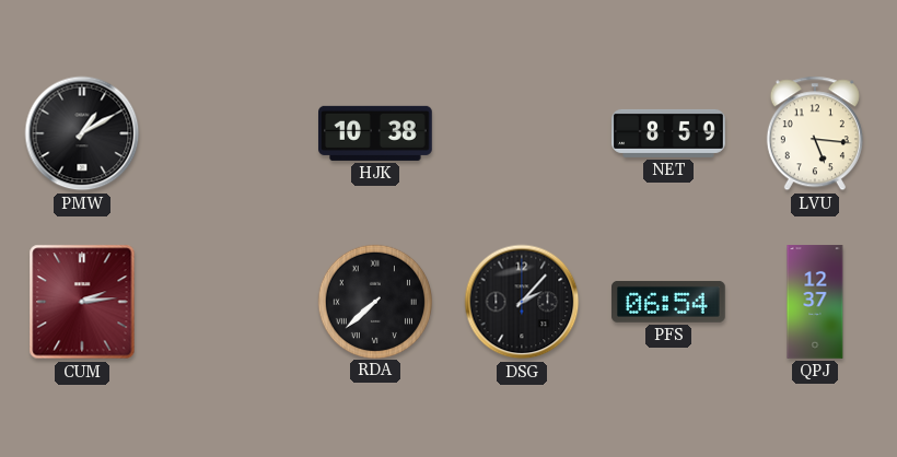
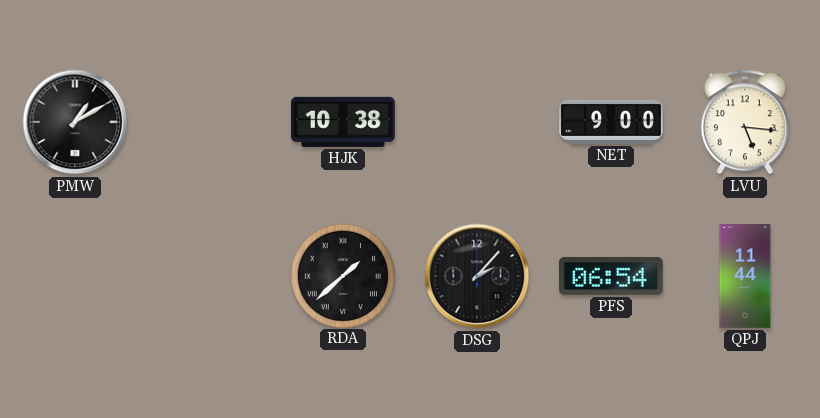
NET: 8:59 -> 9:00
CUM: 2:14 -> none
RDA: 7:38 -> 1:38
QPJ: 12:37 -> 11:44
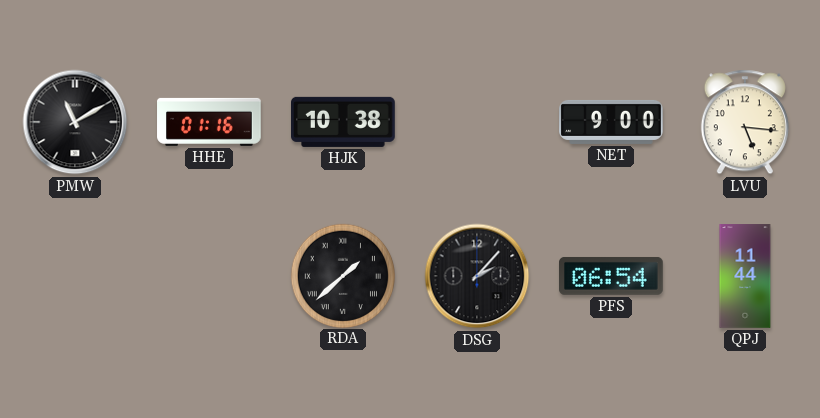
PMW: 1:10 -> 11:10
HHE: none -> 01:16
